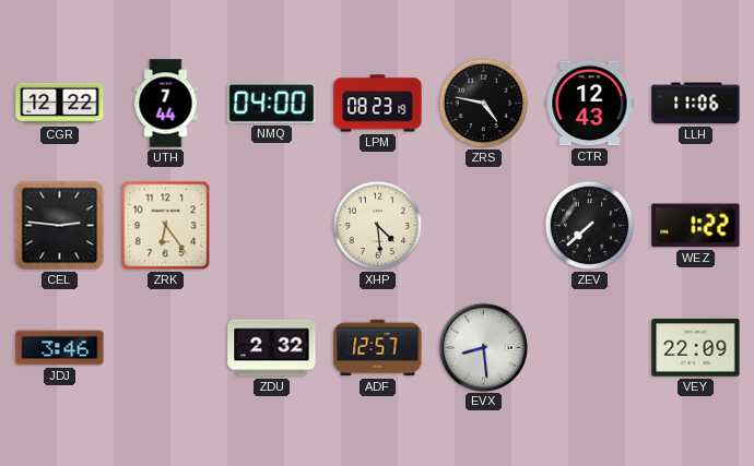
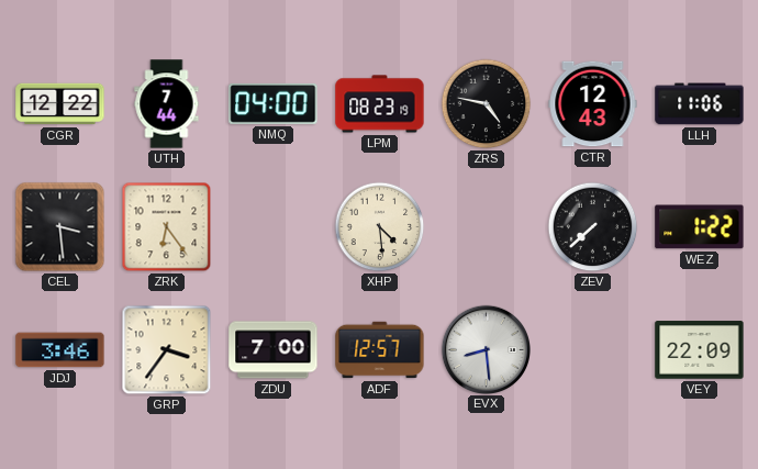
CEL: 2:46 -> 3:29
GRP: none -> 3:36
ZDU: 2:32 -> 7:00
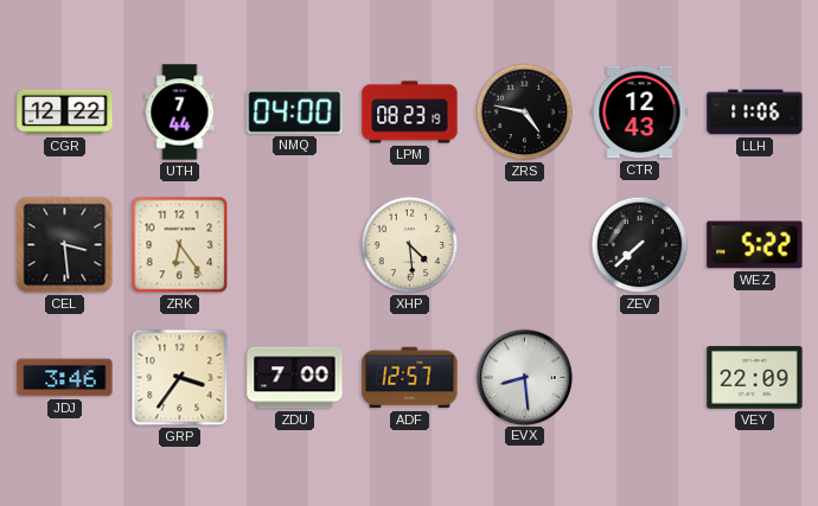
WEZ: 1:22 -> 5:22
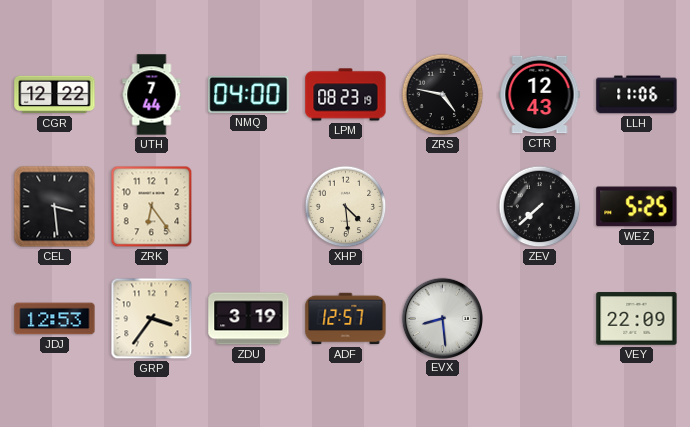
WEZ: 5:22 -> 5:25
JDJ: 3:46 -> 12:53
ZDU: 7:00 -> 3:19
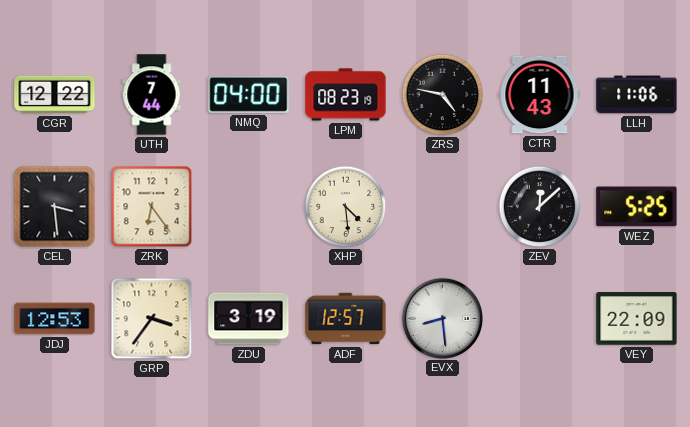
CTR: 12:43 -> 11:43
ZEV: 7:38 -> 12:08
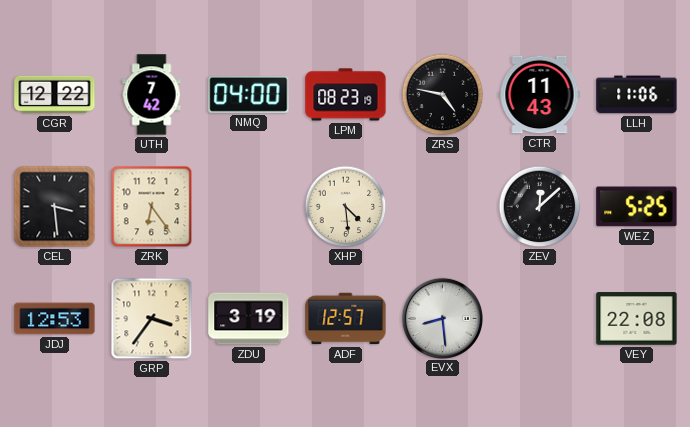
UTH: 7:44 -> 7:42
VEY: 22:09 -> 22:08
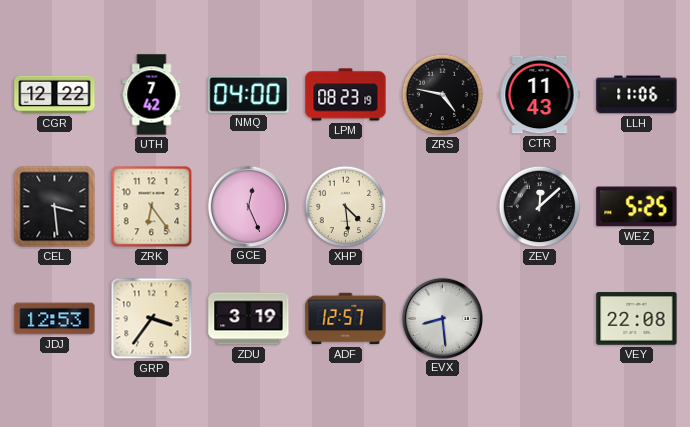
GCE: none -> 12:26
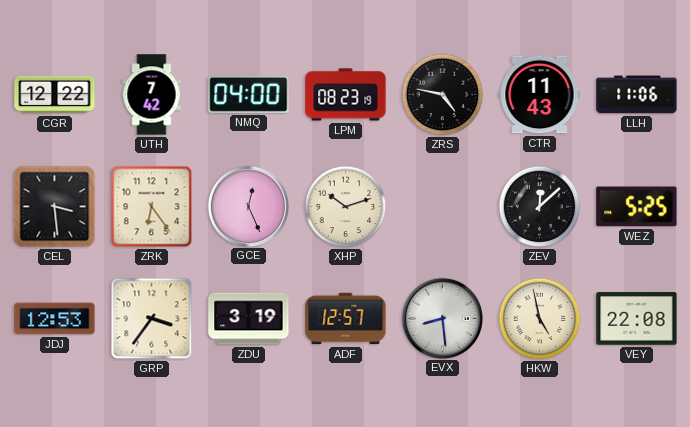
XHP: 4:29 -> 10:12
HKW: none -> 4:58
